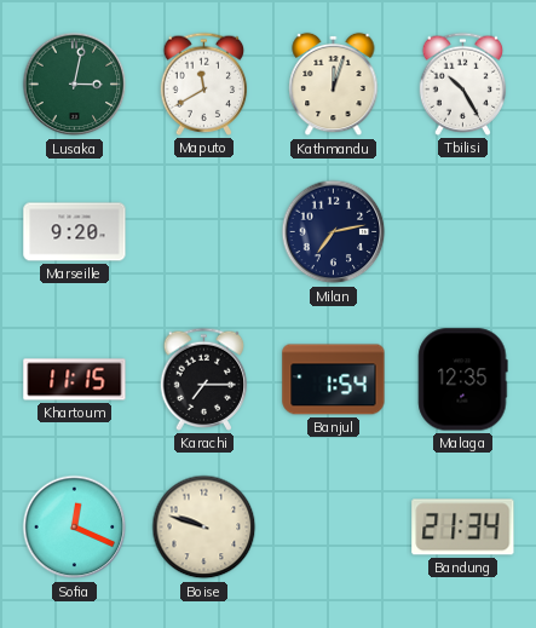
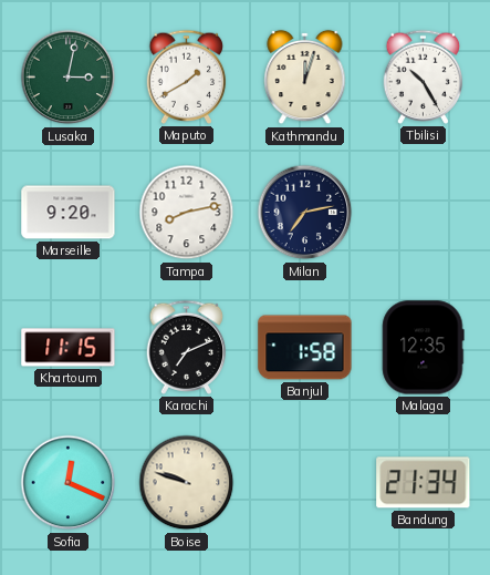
Maputo: 11:40 -> 1:40
Tampa: none -> 8:13
Karachi: 7:15 -> 7:11
Banjul: 1:54 -> 1:58
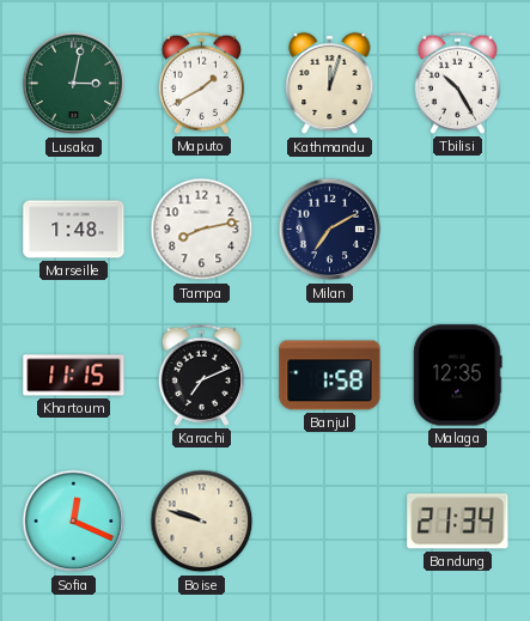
Marseille: 9:20 -> 1:48
Milan: 7:13 -> 7:10
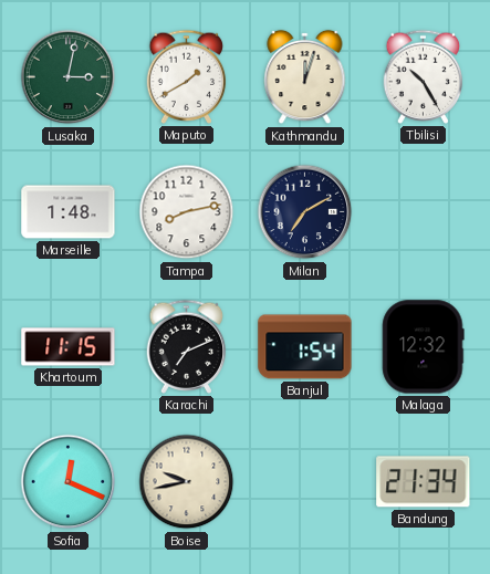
Banjul: 1:58 -> 1:54
Malaga: 12:35 -> 12:32
Boise: 9:48 -> 9:43
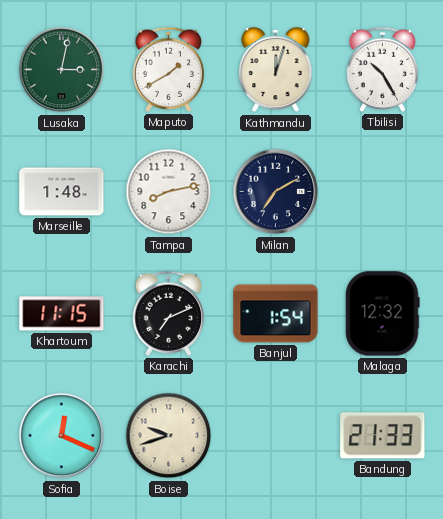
Boise: 9:43 -> 9:42
Bandung: 21:34 -> 21:33
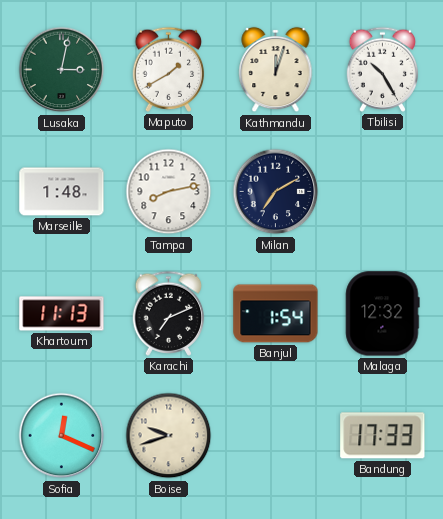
Khartoum: 11:15 -> 11:13
Bandung: 21:33 -> 17:33
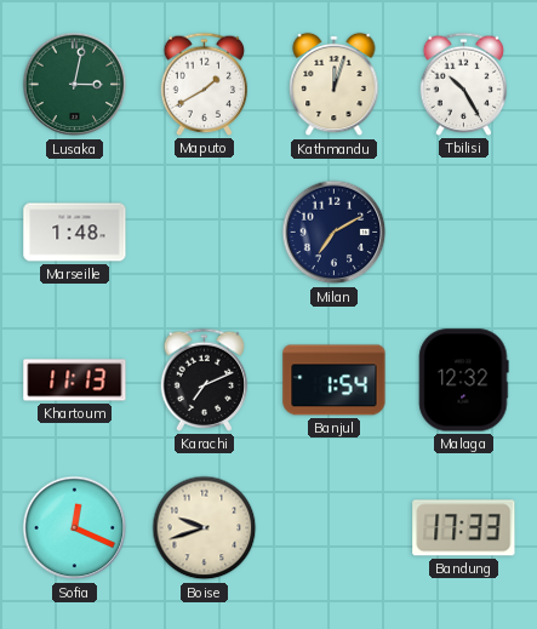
Tampa: 8:13 -> none
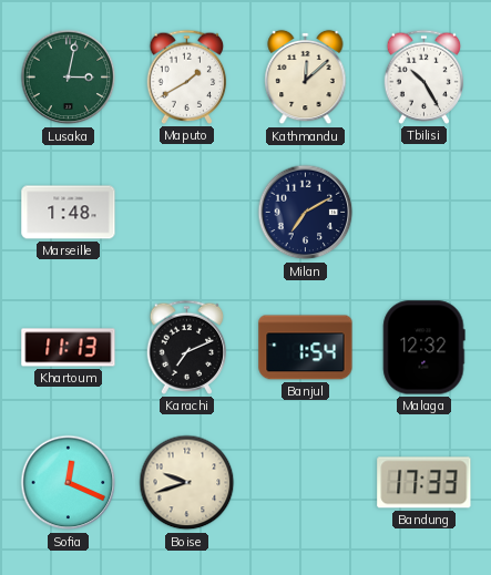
Kathmandu: 12:03 -> 12:08
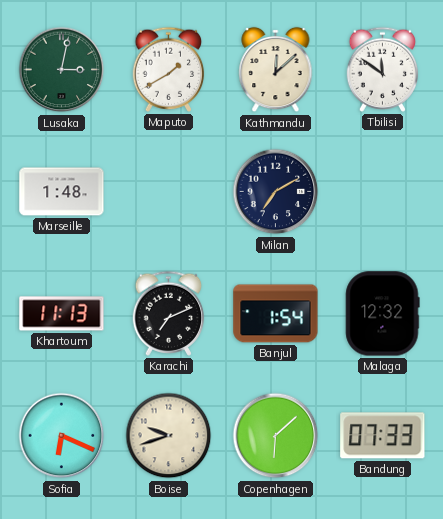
Tbilisi: 10:25 -> 11:51
Sofia: 12:19 -> 6:19
Copenhagen: none -> 6:08
Bandung: 17:33 -> 07:33
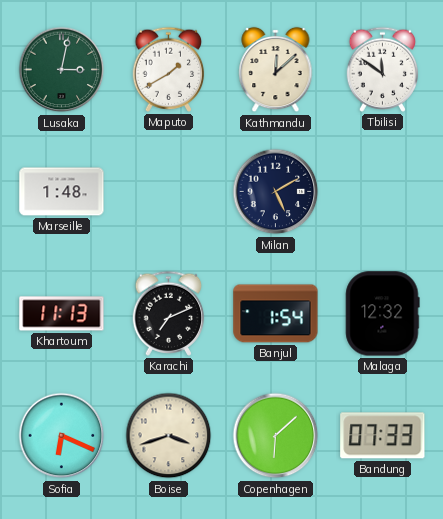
Milan: 7:10 -> 5:10
Boise: 9:42 -> 3:42
